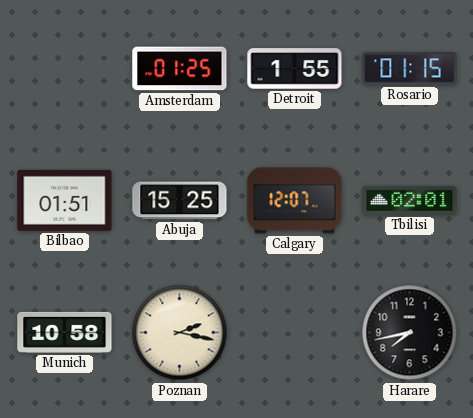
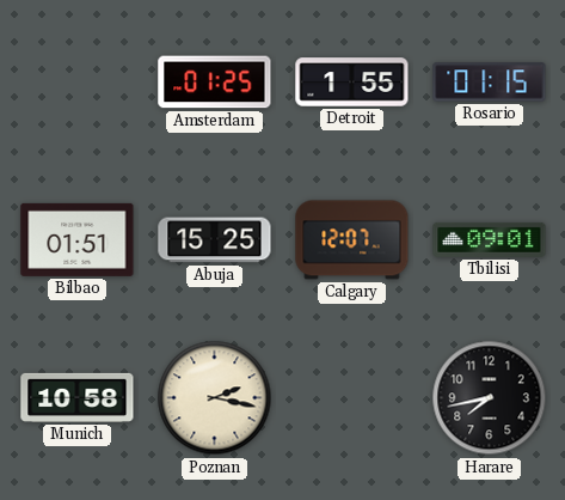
Tbilisi: 02:01 -> 09:01
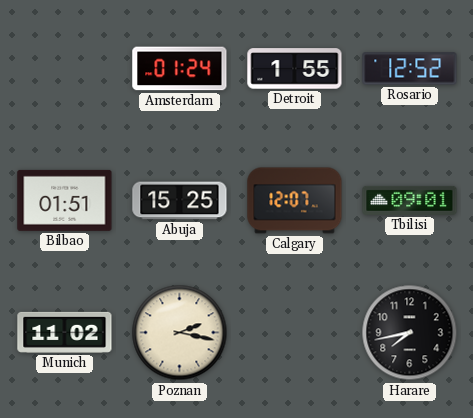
Amsterdam: 01:25 -> 01:24
Rosario: 01:15 -> 12:52
Munich: 10:58 -> 11:02
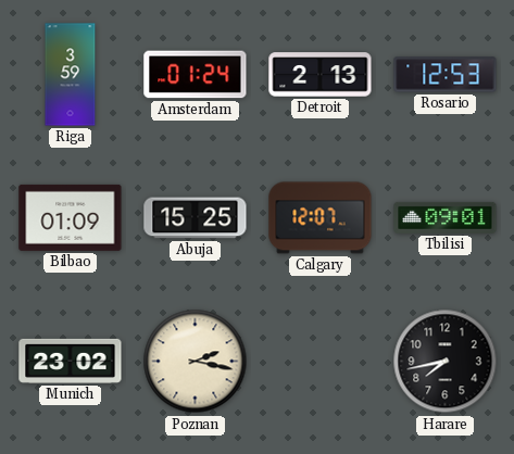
Riga: none -> 3:59
Detroit: 1:55 -> 2:13
Rosario: 12:52 -> 12:53
Bilbao: 01:51 -> 01:09
Munich: 11:02 -> 23:02
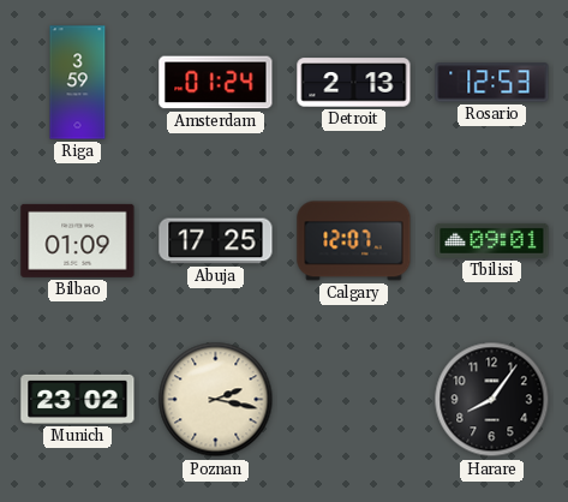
Abuja: 15:25 -> 17:25
Harare: 7:43 -> 8:06
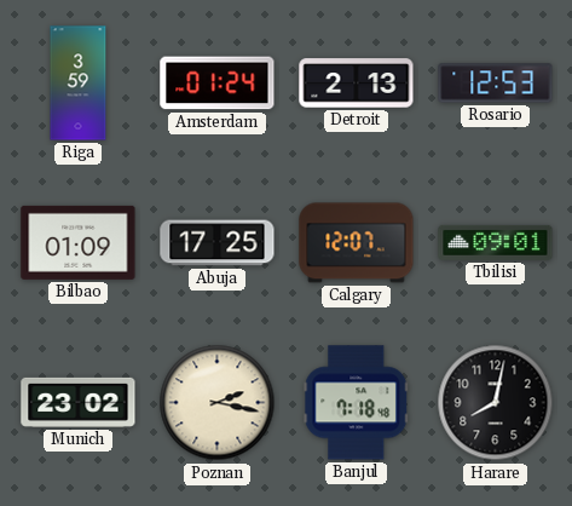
Banjul: none -> 7:18
Harare: 8:06 -> 8:02
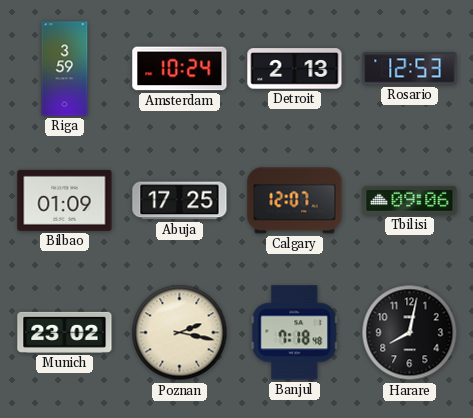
Amsterdam: 01:24 -> 10:24
Tbilisi: 09:01 -> 09:06
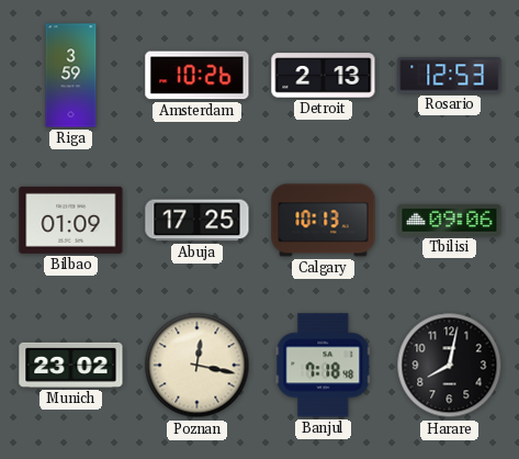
Amsterdam: 10:24 -> 10:26
Calgary: 12:07 -> 10:13
Poznan: 2:17 -> 12:17
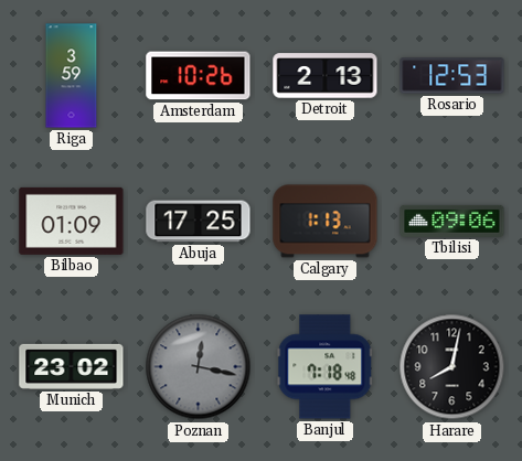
Calgary: 10:13 -> 1:13
Poznan dial: cream -> grey
